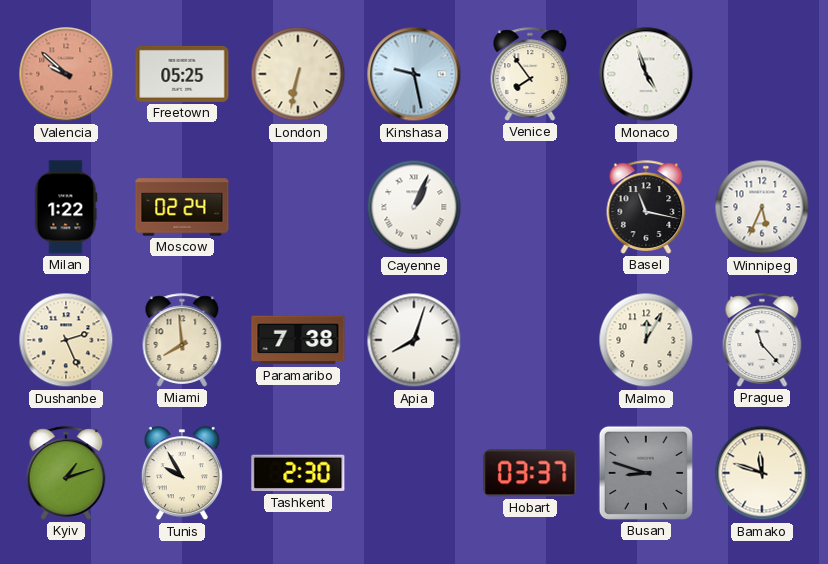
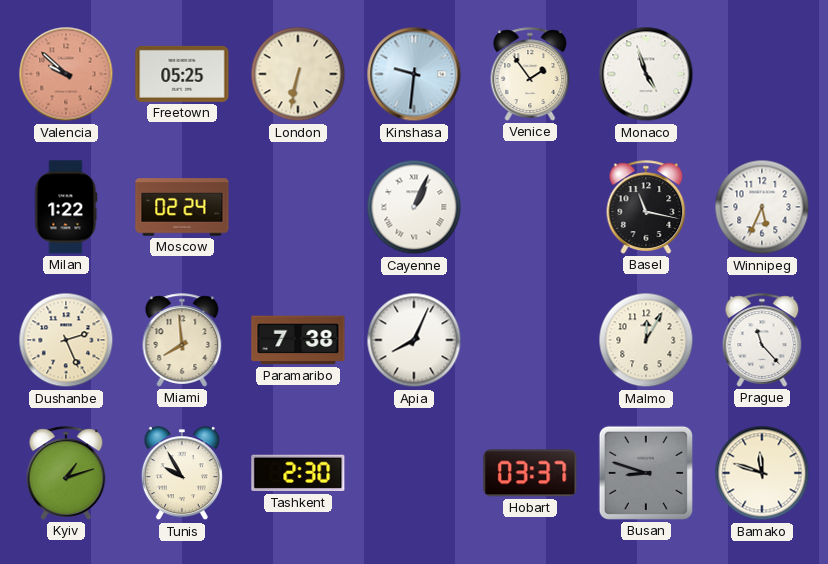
Kinshasa: 9:28 -> 9:31
Venice: 7:54 -> 1:54
Apia: 8:03 -> 8:04
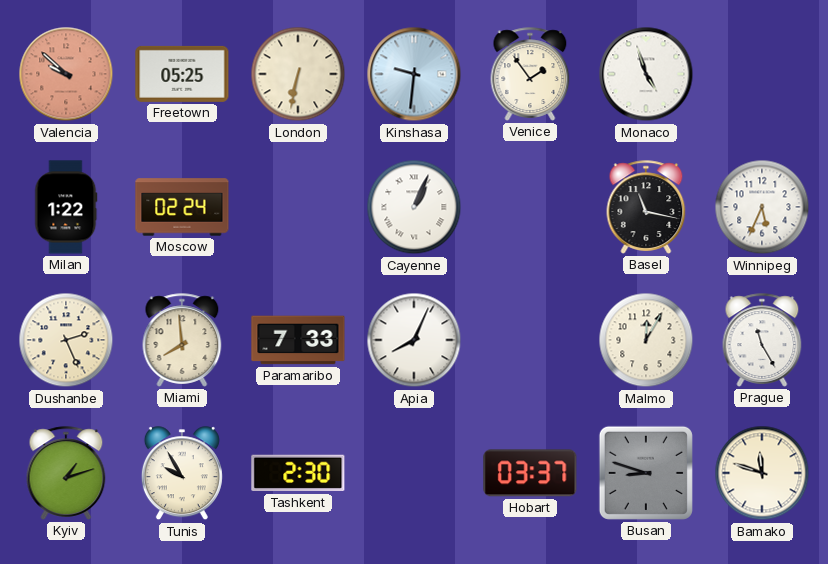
Paramaribo: 7:38 -> 7:33
Prague: 11:23 -> 11:25
